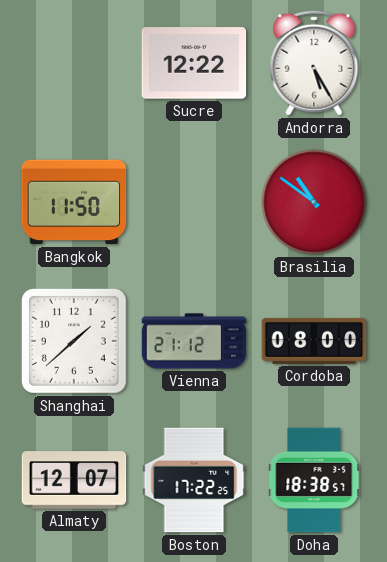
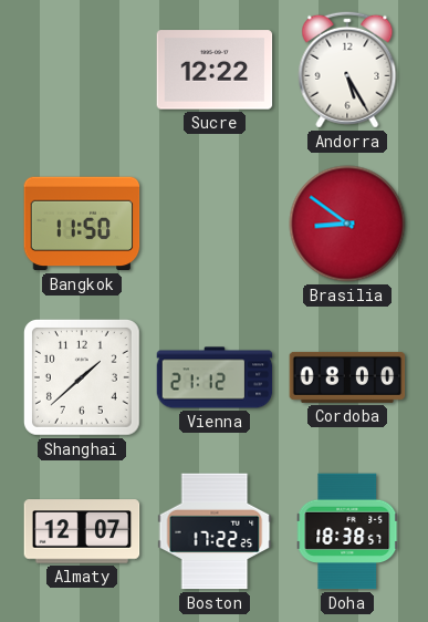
Brasilia: 10:51 -> 8:51
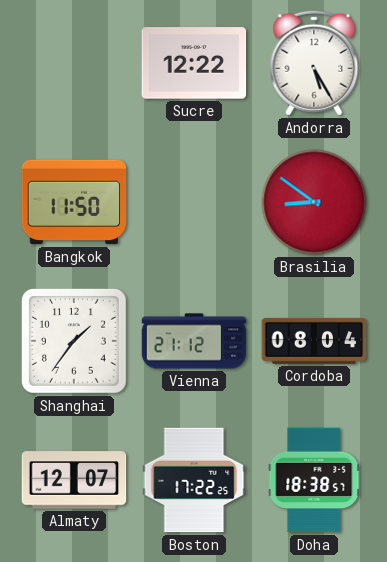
Shanghai: 1:38 -> 1:36
Cordoba: 08:00 -> 08:04
